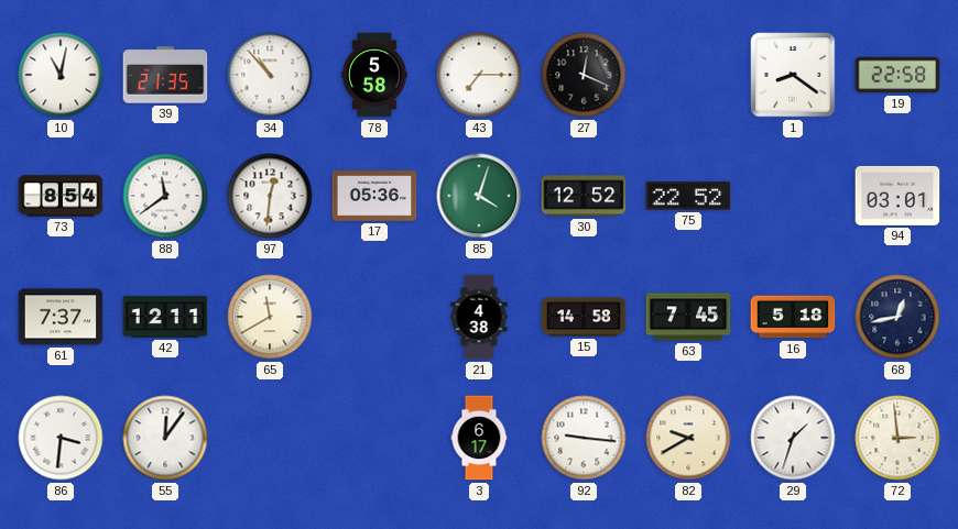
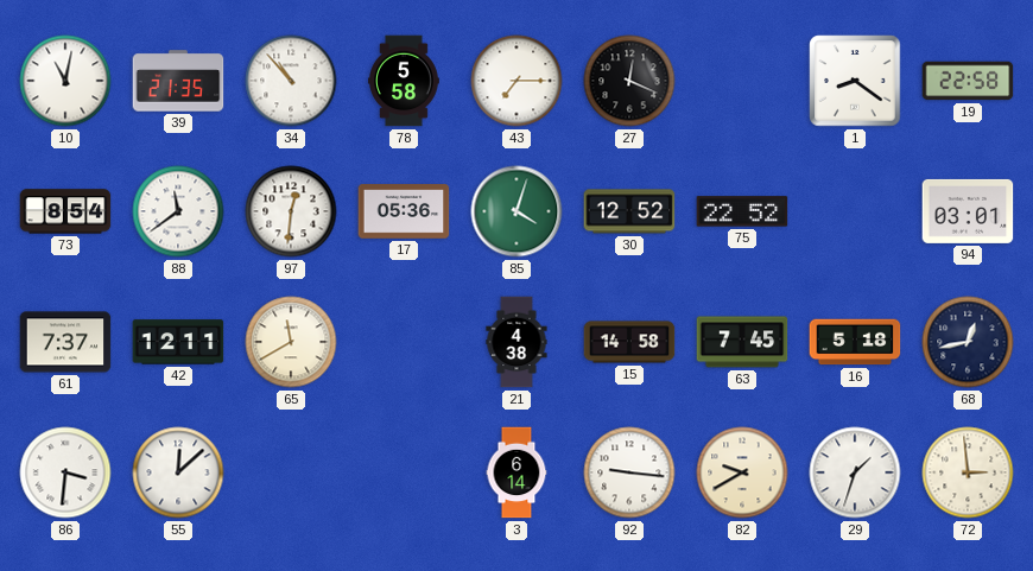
55: 12:06 -> 12:08
3: 6:17 -> 6:14
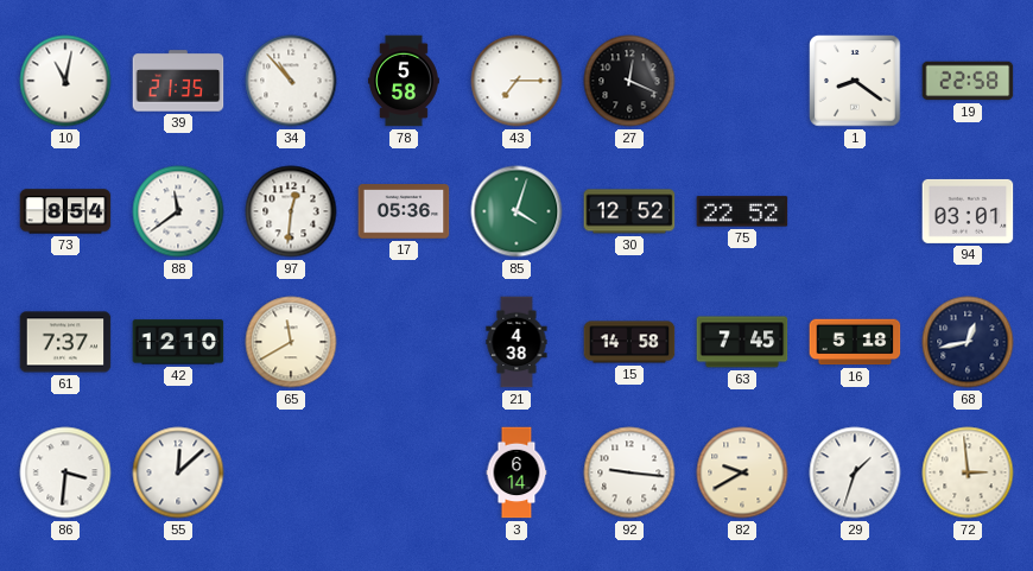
42: 12:11 -> 12:10
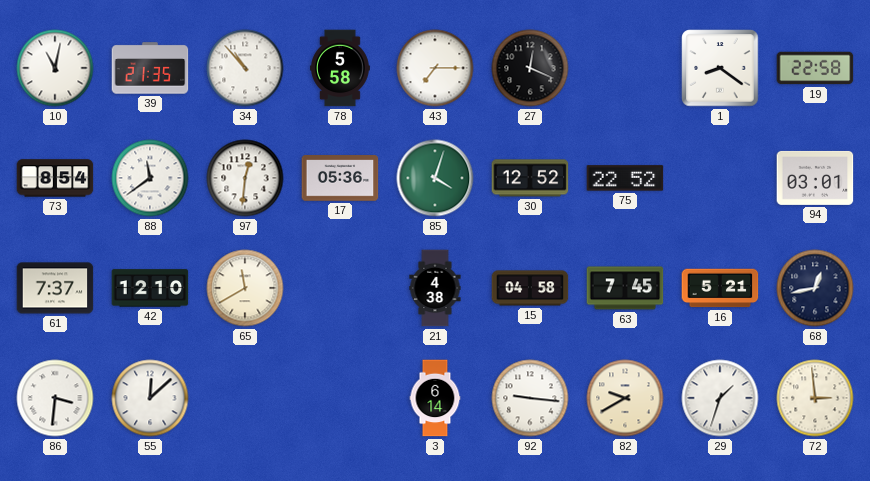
15: 14:58 -> 04:58
16: 5:18 -> 5:21
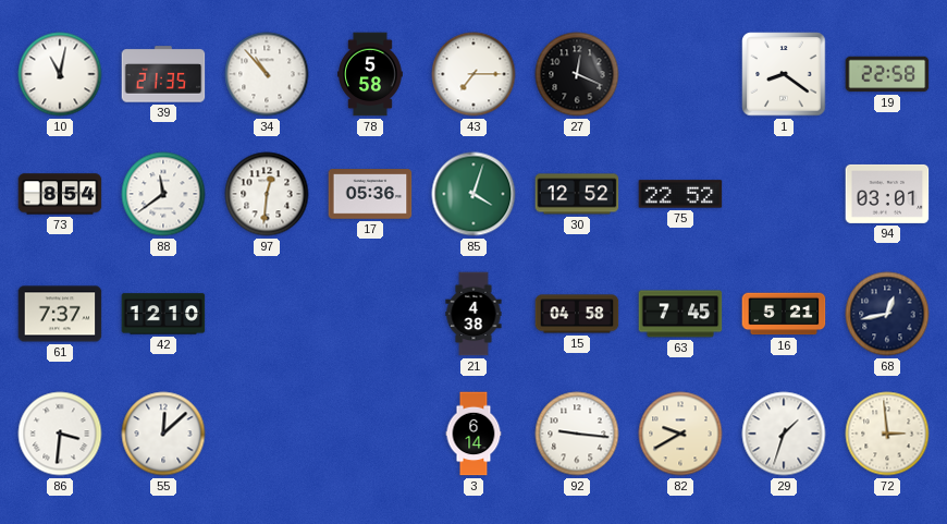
65: 11:40 -> none
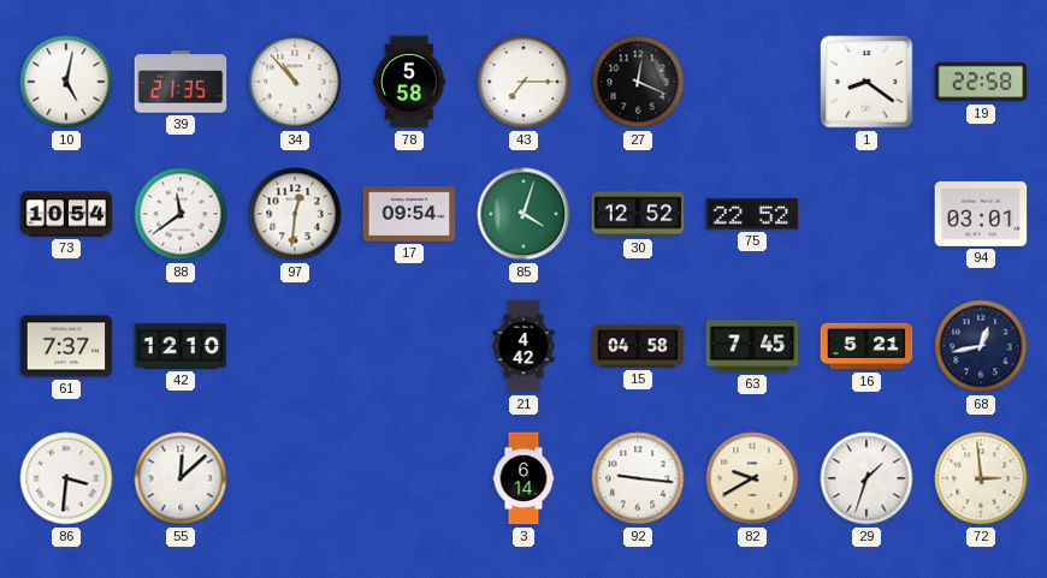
10: 11:02 -> 5:02
73: 8:54 -> 10:54
17: 05:36 -> 09:54
21: 4:38 -> 4:42
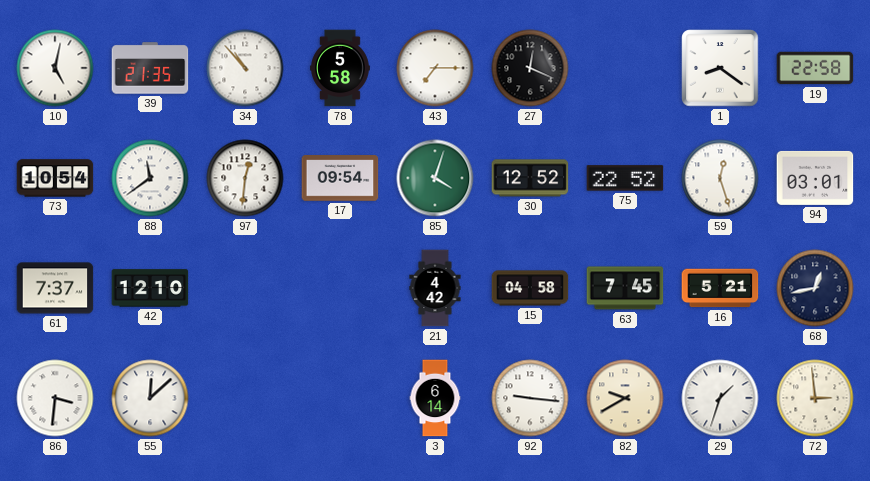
59: none -> 12:27
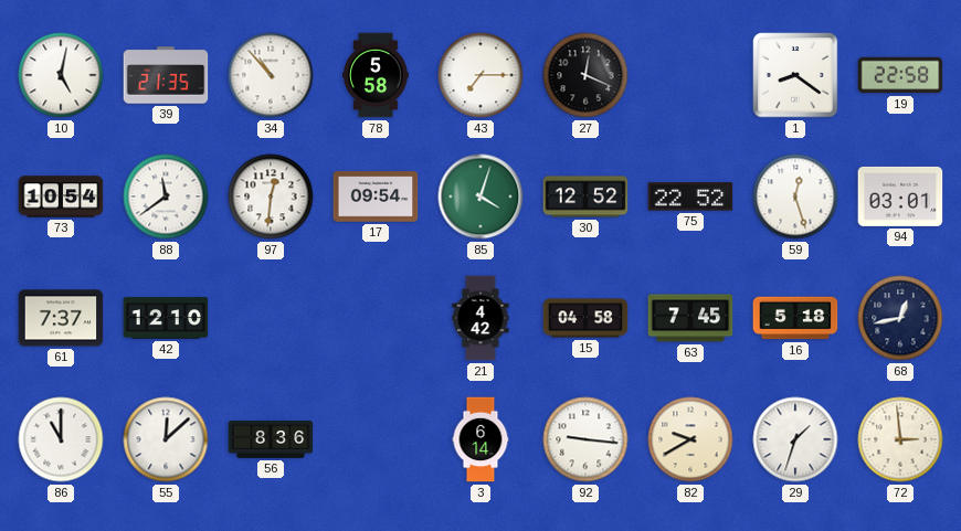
16: 5:21 -> 5:18
86: 3:31 -> 11:00
56: none -> 8:36
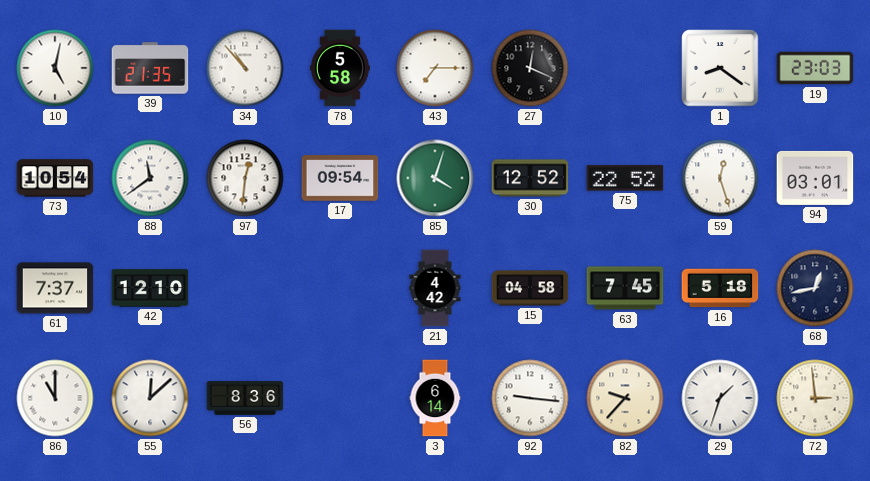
19: 22:58 -> 23:03
82: 9:40 -> 9:37
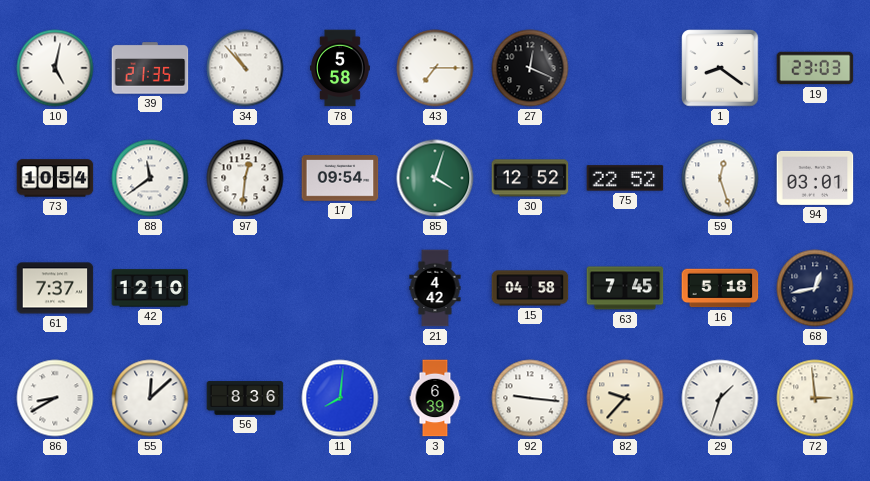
86: 11:00 -> 8:40
11: none -> 8:01
3: 6:14 -> 6:39
